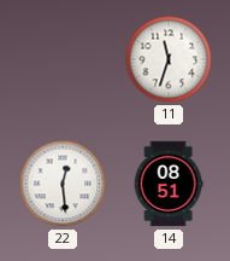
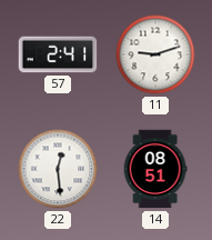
57: none -> 2:41
11: 11:33 -> 9:12
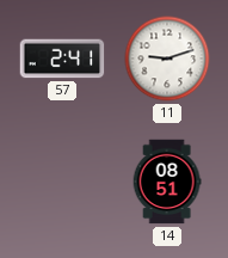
22: 12:29 -> none
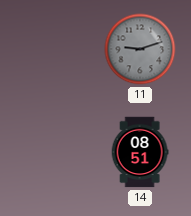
57: 2:41 -> none
11 dial: white -> grey
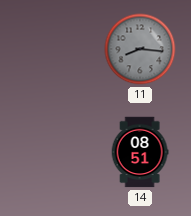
11: 9:12 -> 8:16
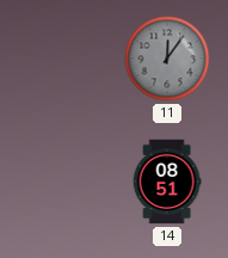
11: 8:16 -> 12:06
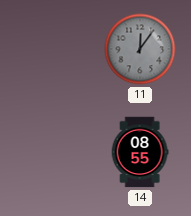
14: 08:51 -> 08:55
